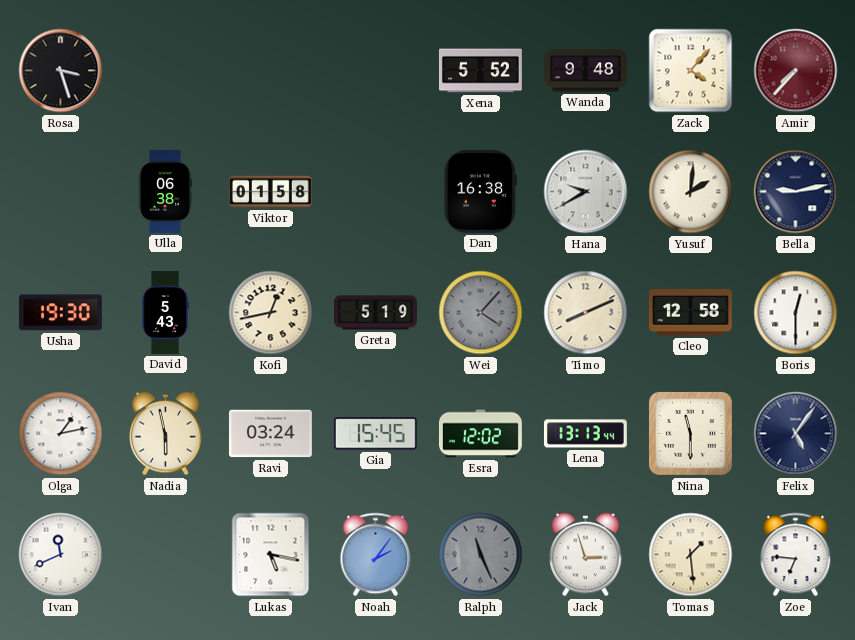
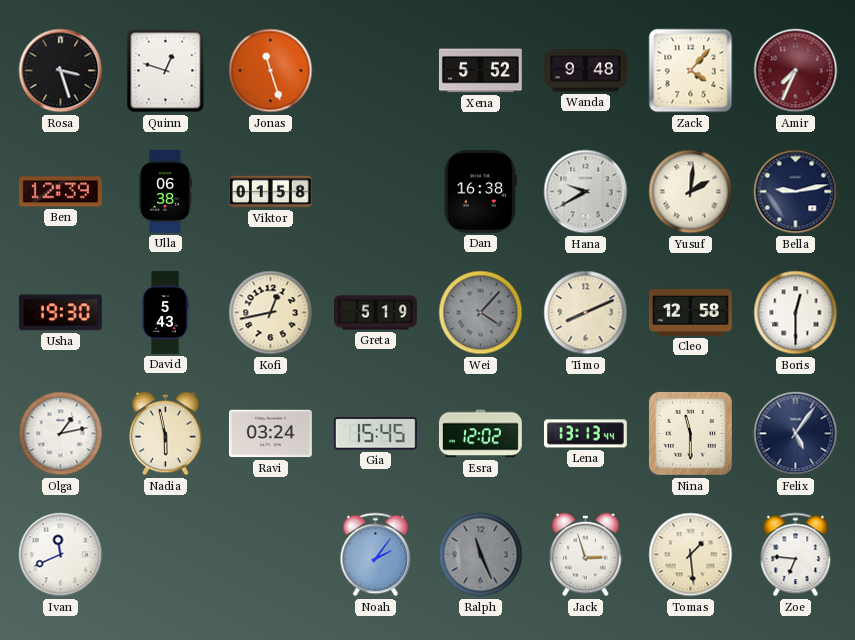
Quinn: none -> 12:48
Jonas: none -> 11:27
Amir: 7:37 -> 7:34
Ben: none -> 12:39
Lukas: 5:17 -> none
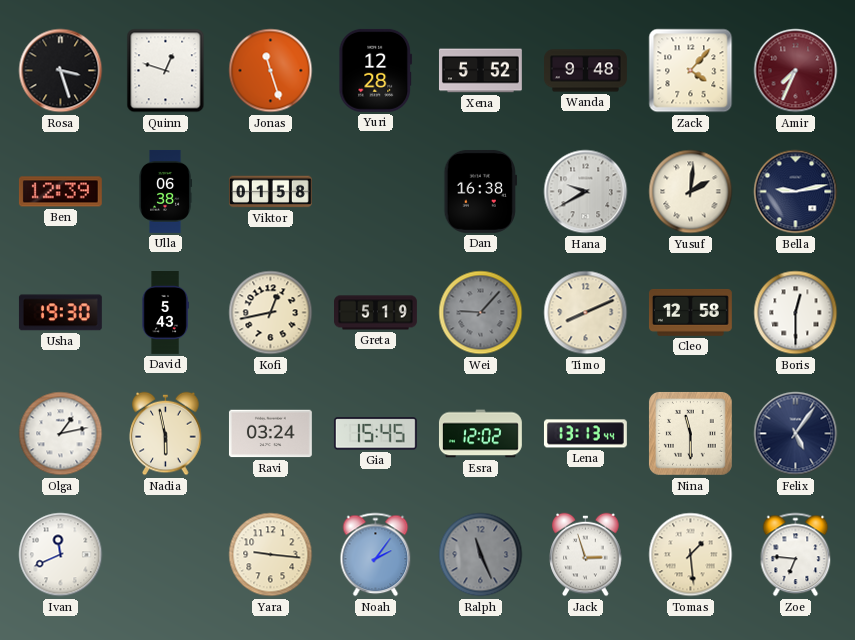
Yuri: none -> 12:28
Wei: 4:07 -> 9:07
Yara: none -> 9:16
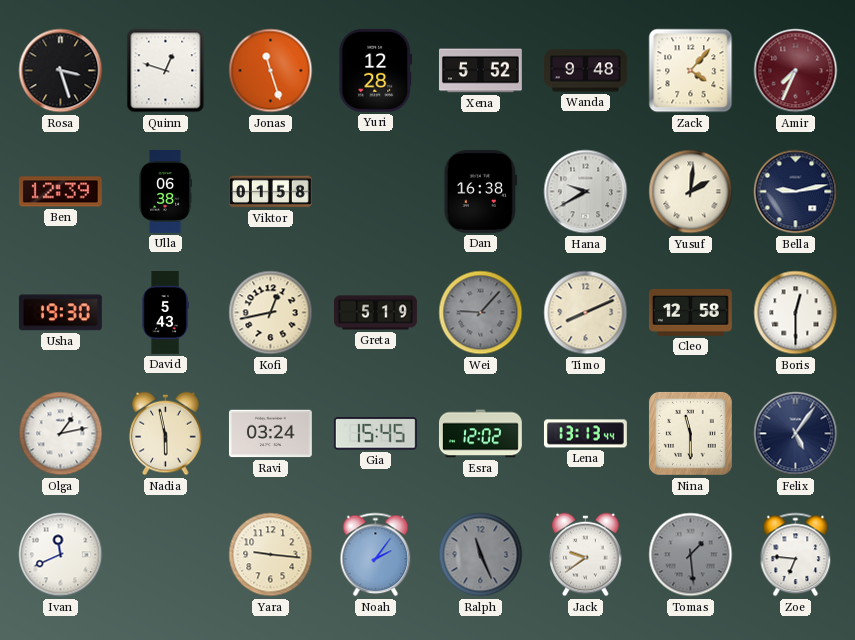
Jack: 2:57 -> 9:39
Tomas dial: cream -> grey
